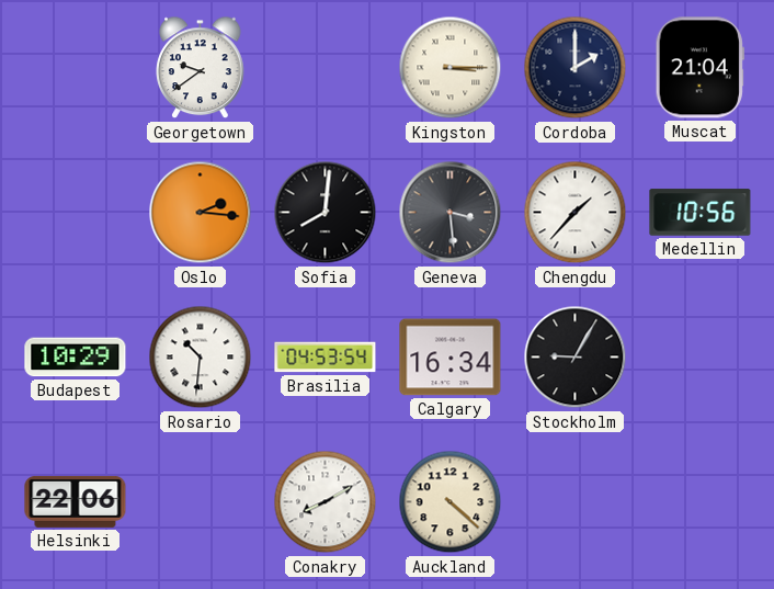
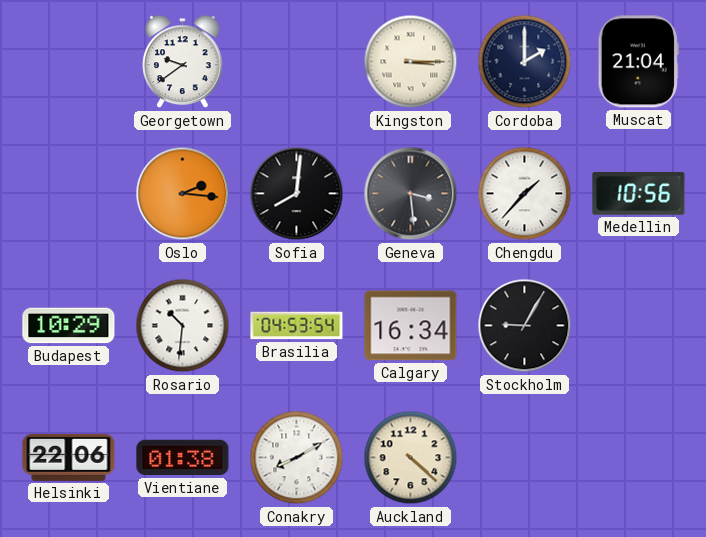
Vientiane: none -> 01:38
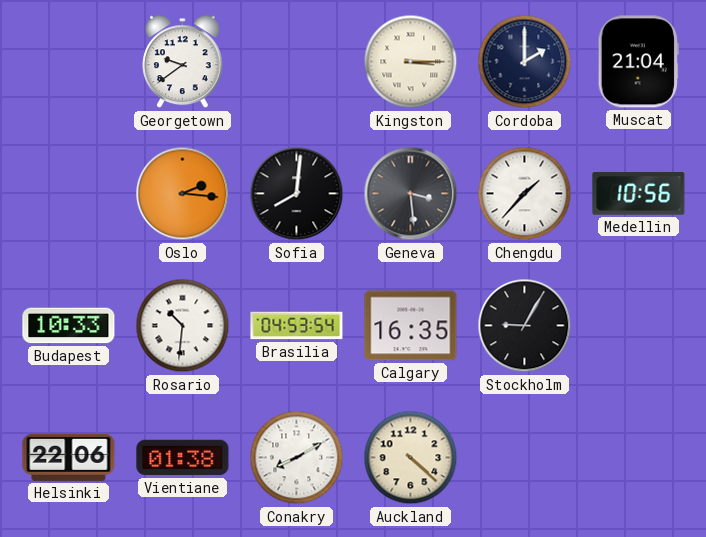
Budapest: 10:29 -> 10:33
Calgary: 16:34 -> 16:35
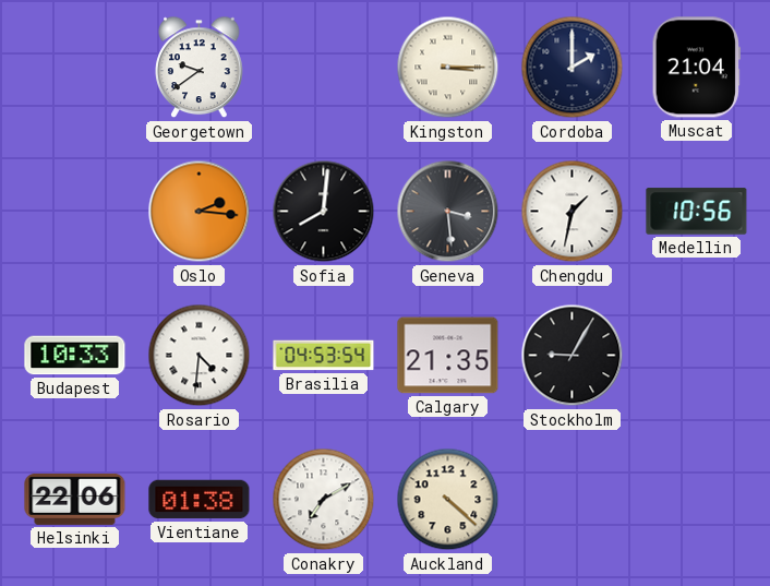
Chengdu: 1:37 -> 1:32
Rosario: 10:31 -> 4:31
Calgary: 16:35 -> 21:35
Conakry: 8:10 -> 7:10
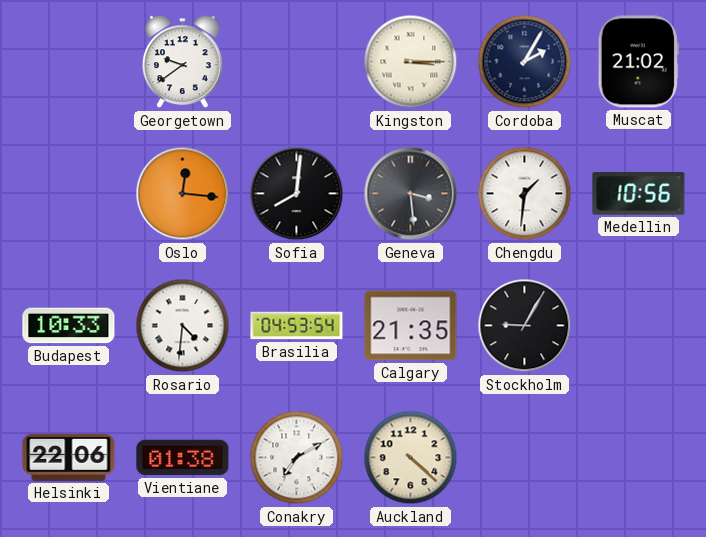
Cordoba: 2:00 -> 2:05
Muscat: 21:04 -> 21:02
Oslo: 2:16 -> 12:16
Chengdu: 1:32 -> 1:31
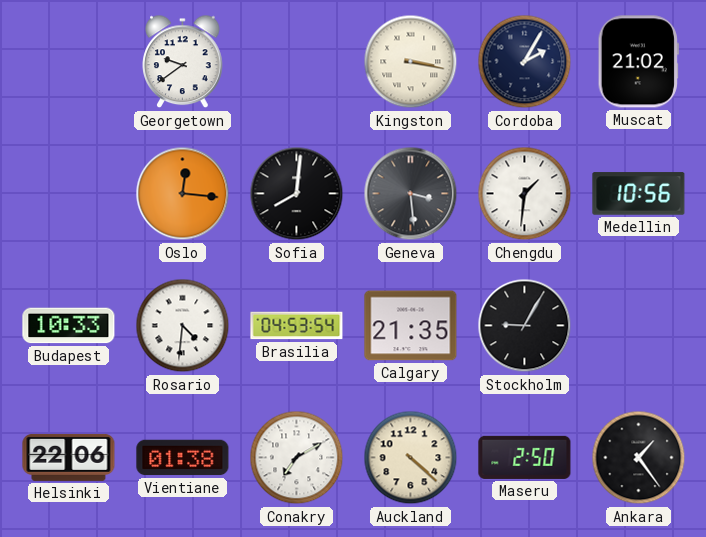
Kingston: 3:15 -> 3:17
Maseru: none -> 2:50
Ankara: none -> 1:24
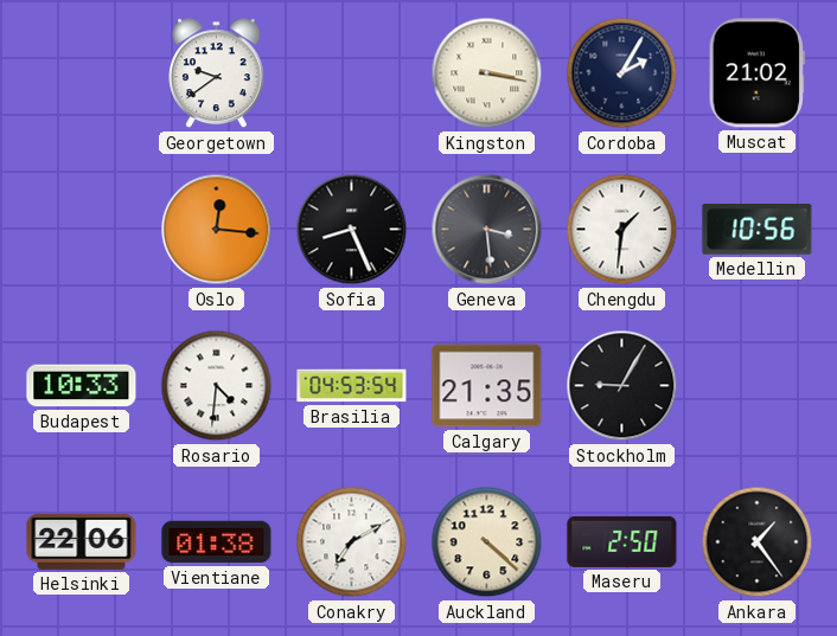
Sofia: 8:01 -> 8:26
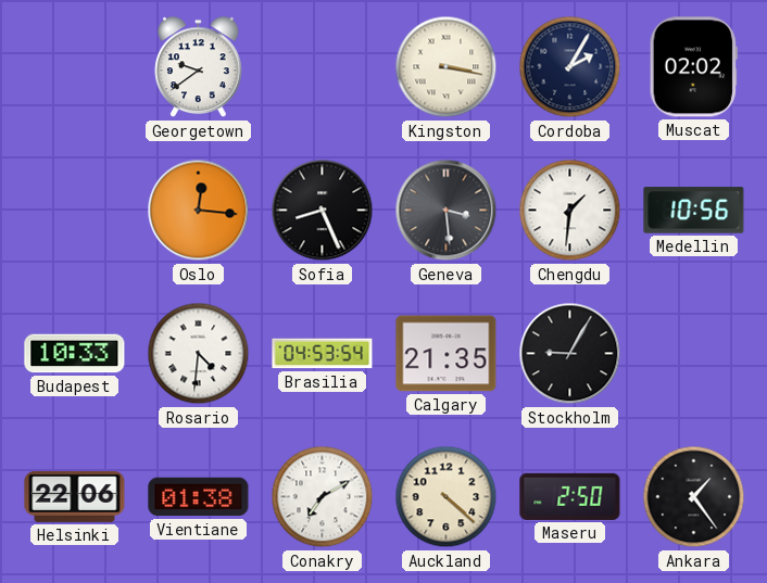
Muscat: 21:02 -> 02:02
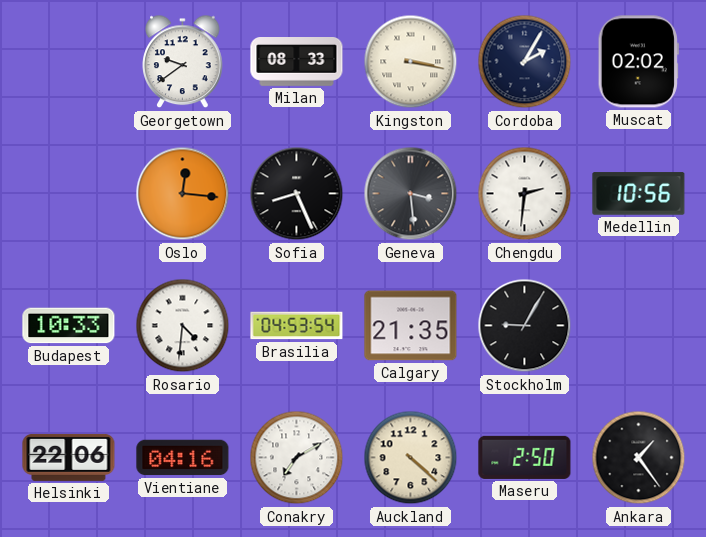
Milan: none -> 08:33
Chengdu: 1:31 -> 2:31
Vientiane: 01:38 -> 04:16
